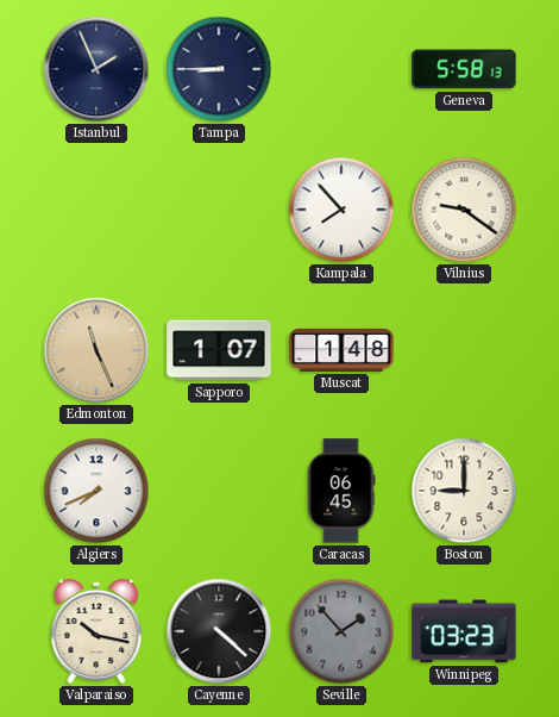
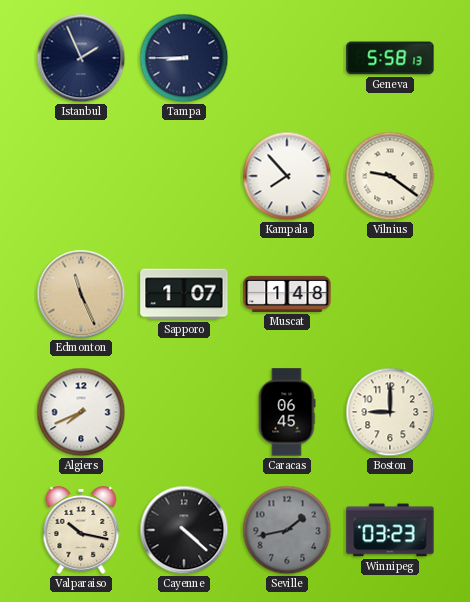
Seville: 1:53 -> 1:43
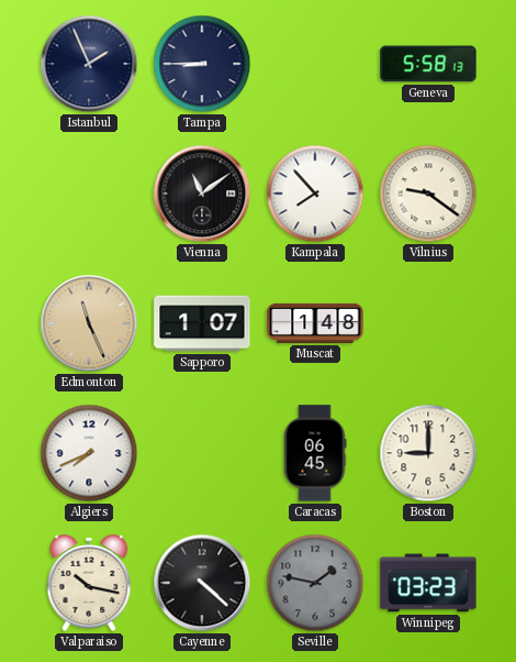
Vienna: none -> 11:09
Seville: 1:43 -> 1:47
